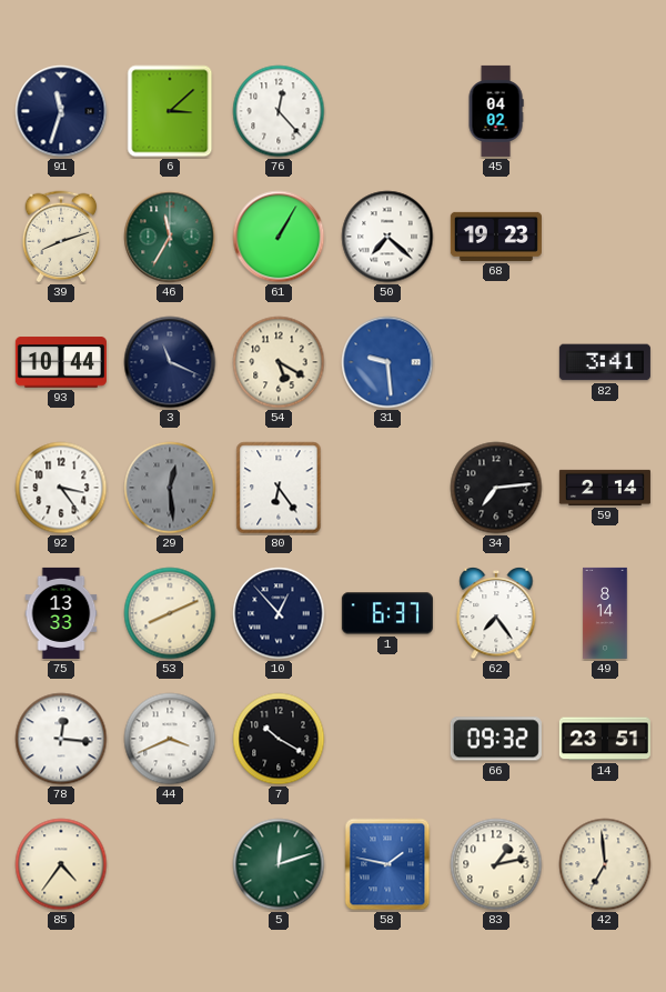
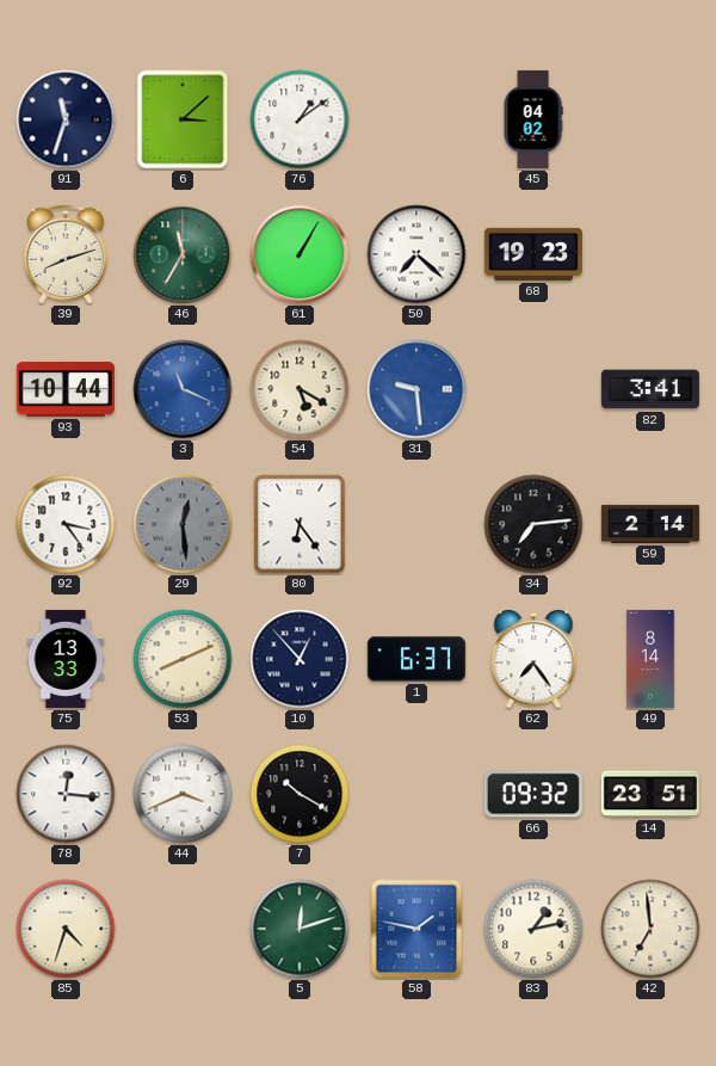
76: 12:23 -> 1:09
3 dial: navy -> blue
85: 4:36 -> 4:33
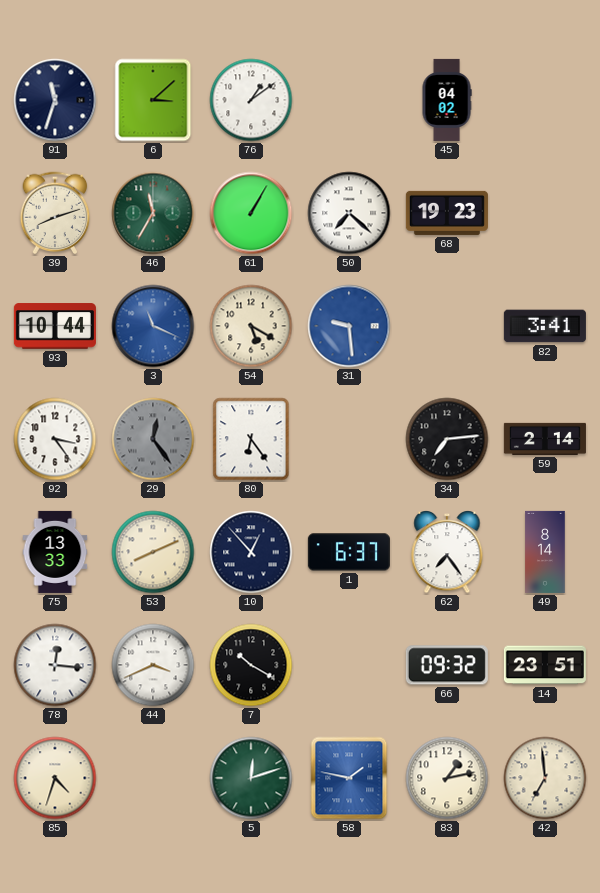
29: 12:29 -> 12:24
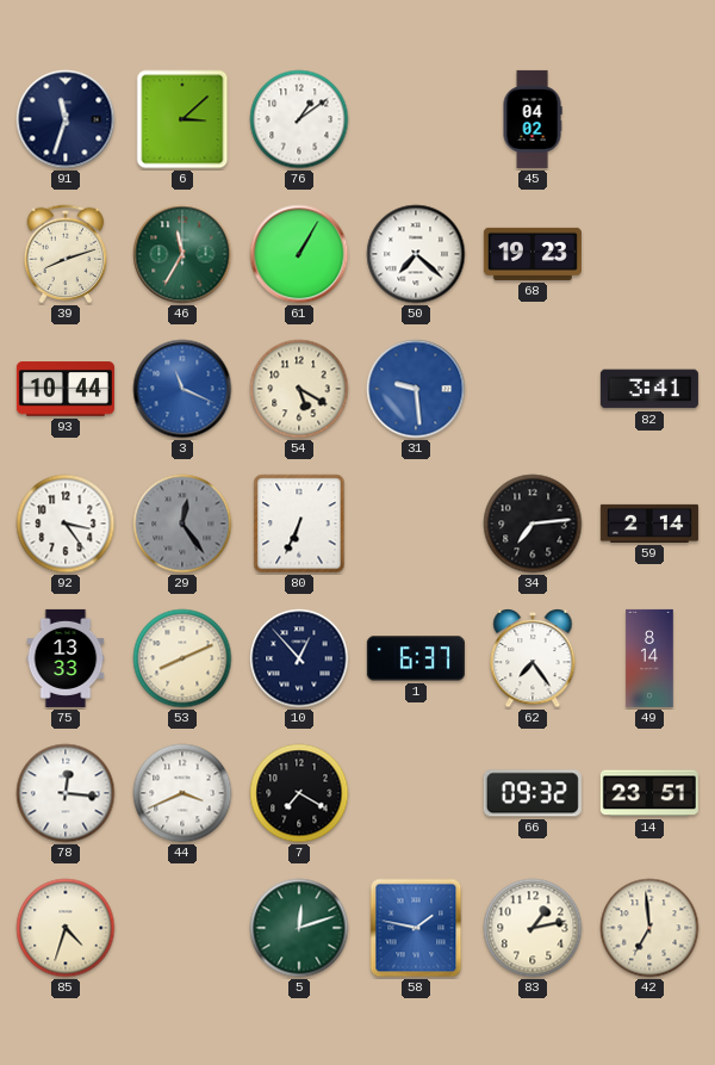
80: 6:24 -> 6:34
7: 10:20 -> 7:20
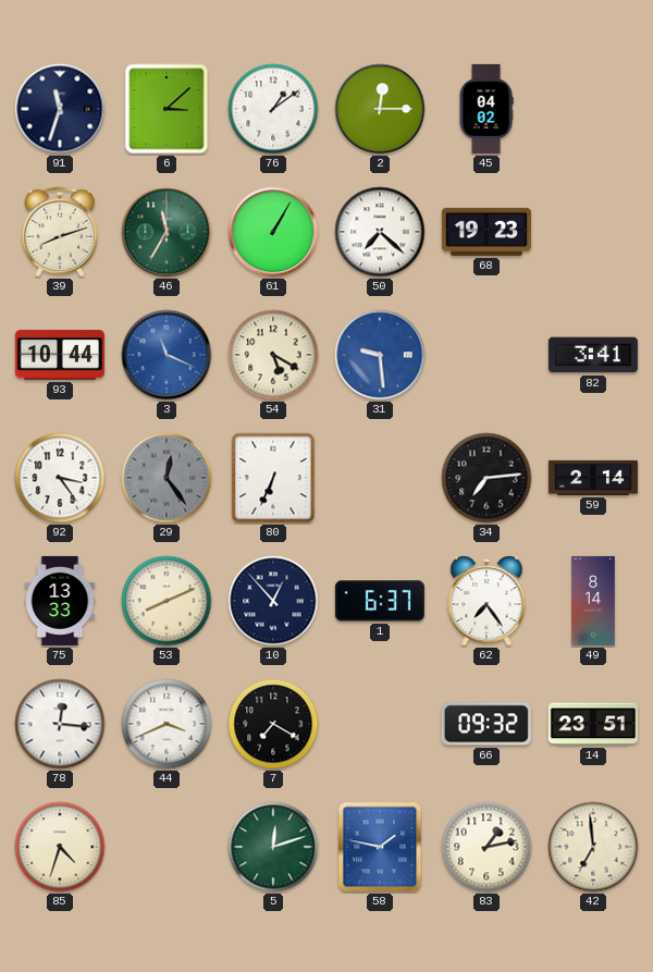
2: none -> 12:15
